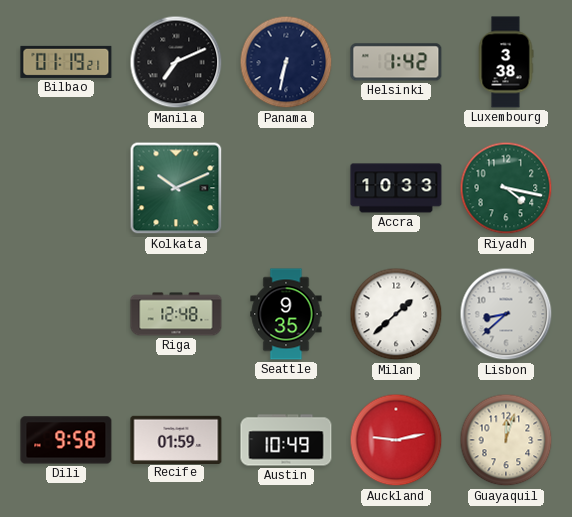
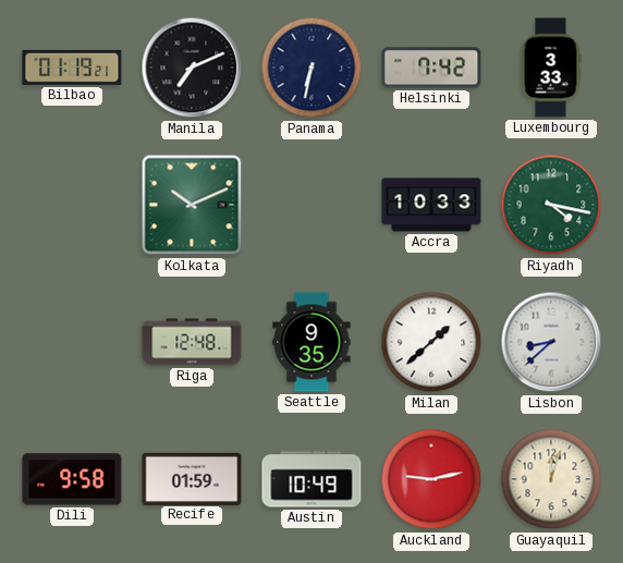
Helsinki: 1:42 -> 7:42
Luxembourg: 3:38 -> 3:33
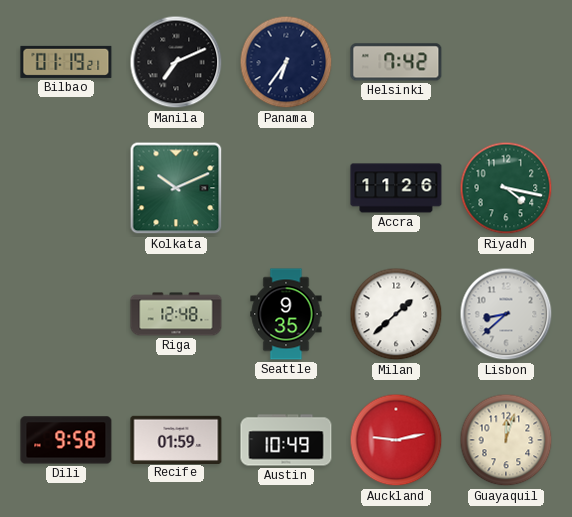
Panama: 6:32 -> 6:36
Luxembourg: 3:33 -> none
Accra: 10:33 -> 11:26
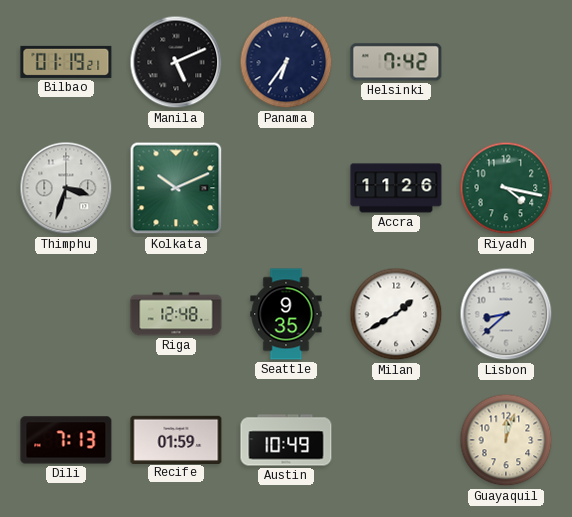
Manila: 7:11 -> 5:11
Thimphu: none -> 3:33
Milan: 1:38 -> 1:40
Dili: 9:58 -> 7:13
Auckland: 9:13 -> none
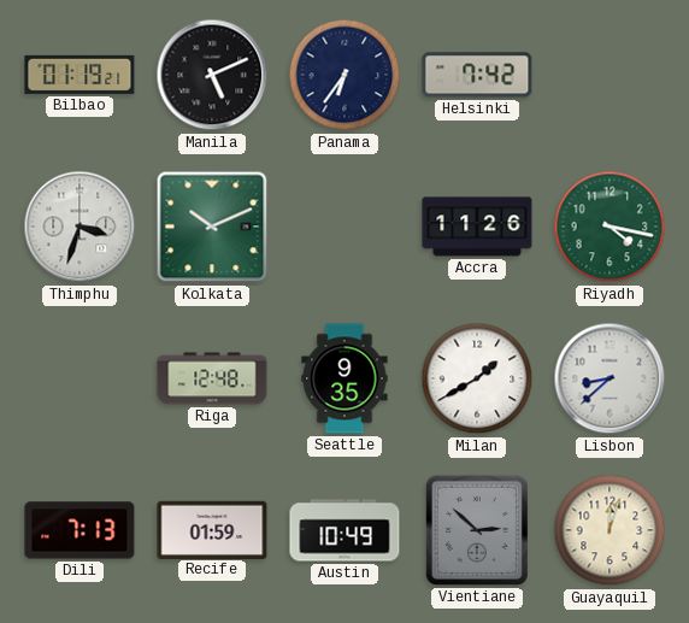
Vientiane: none -> 2:52
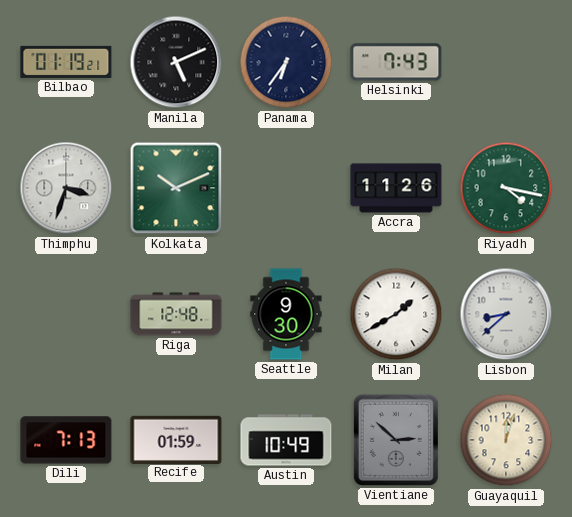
Helsinki: 7:42 -> 7:43
Seattle: 9:35 -> 9:30
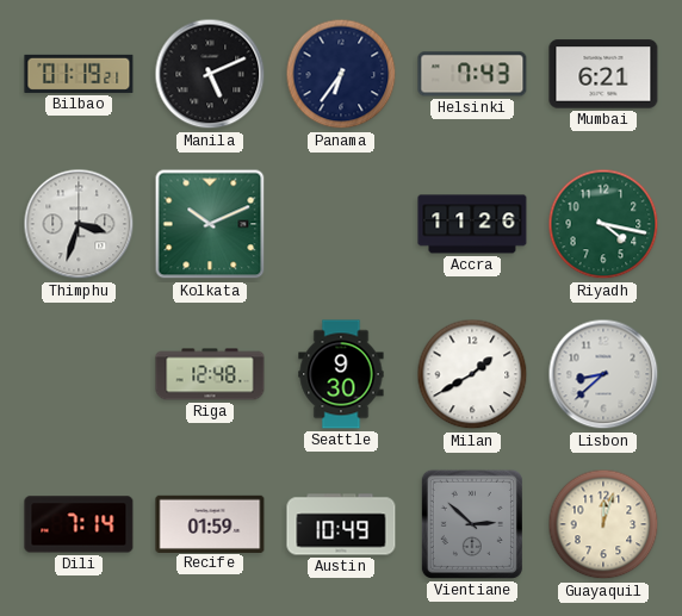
Mumbai: none -> 6:21
Dili: 7:13 -> 7:14
